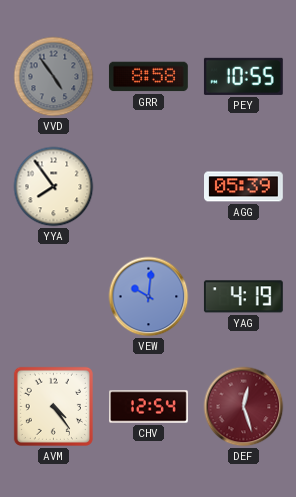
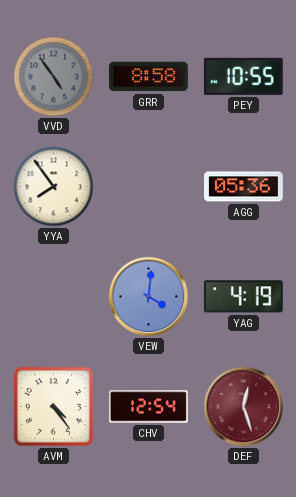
AGG: 05:39 -> 05:36
VEW: 10:01 -> 4:01
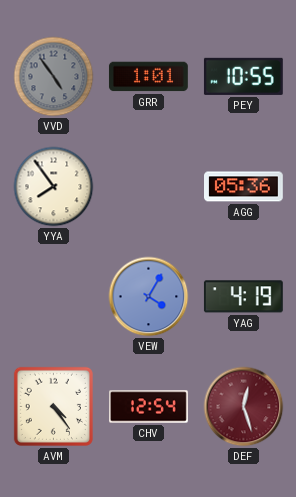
GRR: 8:58 -> 1:01
VEW: 4:01 -> 4:05
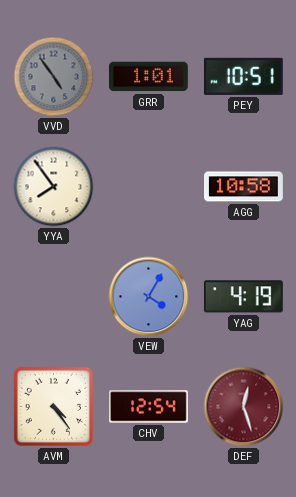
PEY: 10:55 -> 10:51
AGG: 05:36 -> 10:58
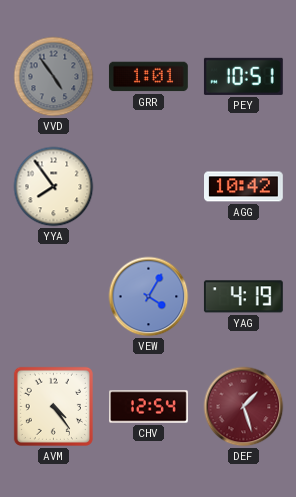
AGG: 10:58 -> 10:42
DEF: 12:27 -> 1:27
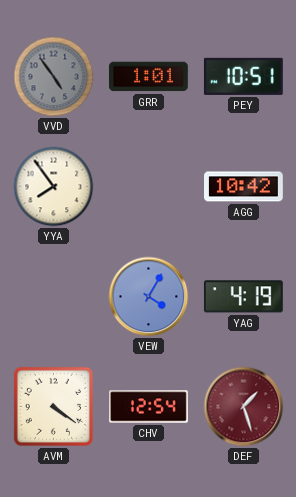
AVM: 4:24 -> 4:21
